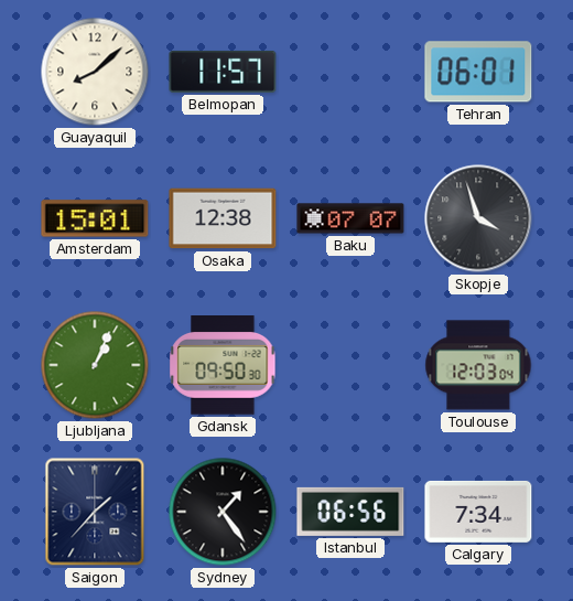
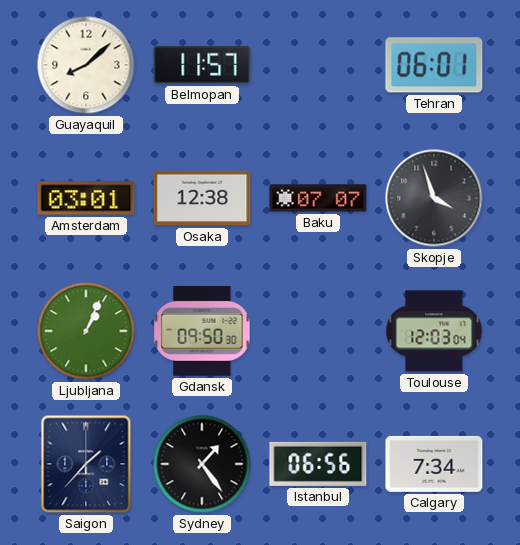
Amsterdam: 15:01 -> 03:01
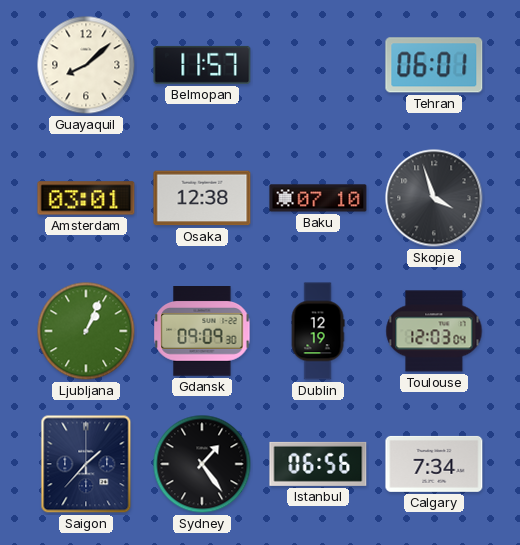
Baku: 07:07 -> 07:10
Gdansk: 09:50 -> 09:09
Dublin: none -> 12:19
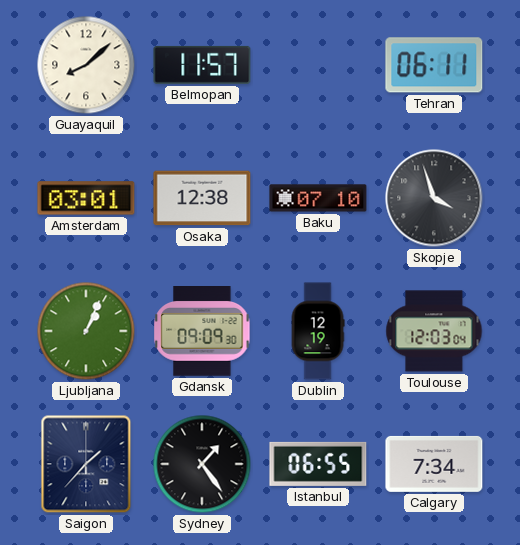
Tehran: 06:01 -> 06:11
Istanbul: 06:56 -> 06:55
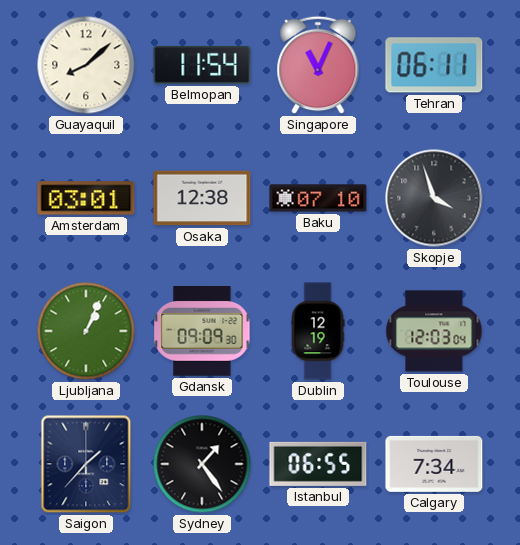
Belmopan: 11:57 -> 11:54
Singapore: none -> 11:04
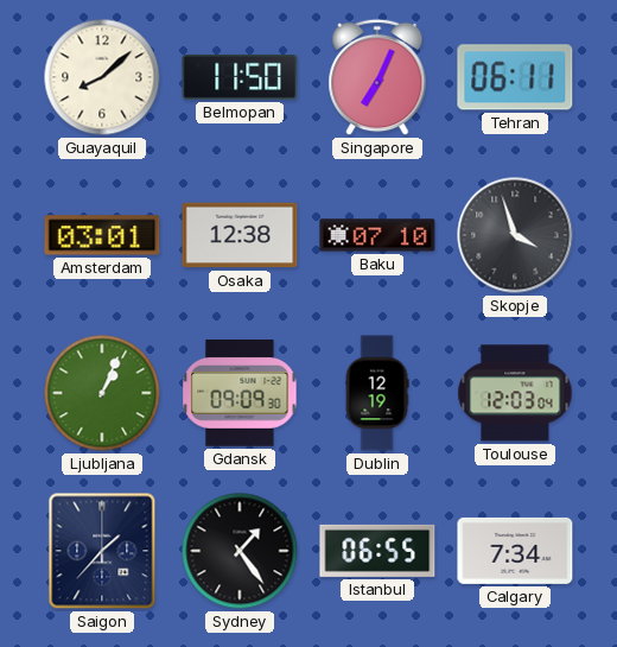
Belmopan: 11:54 -> 11:50
Singapore: 11:04 -> 7:04
